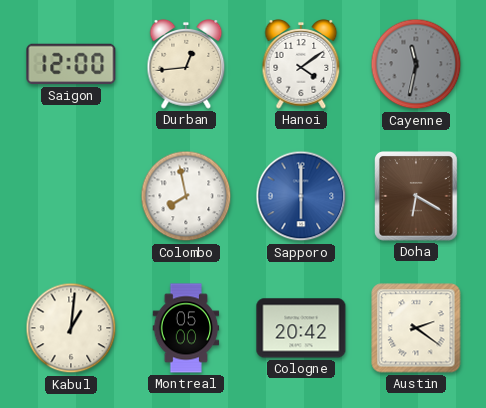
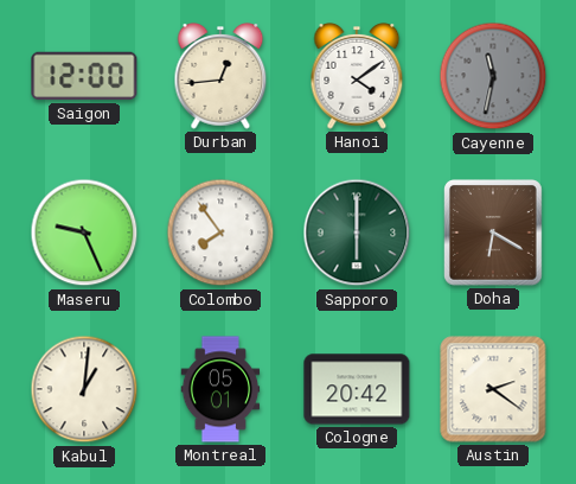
Maseru: none -> 9:26
Colombo: 7:58 -> 7:54
Sapporo dial: blue -> green
Montreal: 05:00 -> 05:01
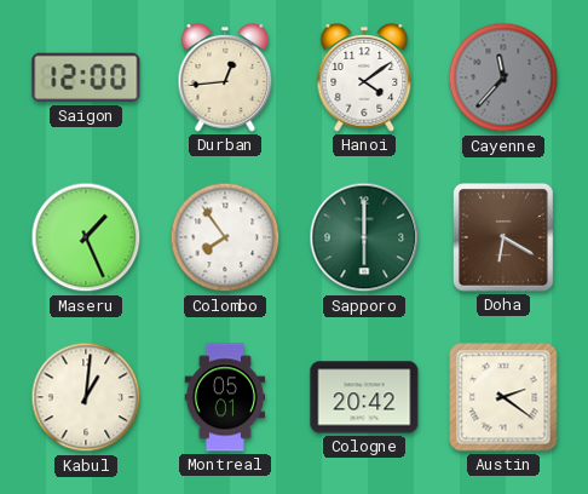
Cayenne: 11:32 -> 11:37
Maseru: 9:26 -> 1:26
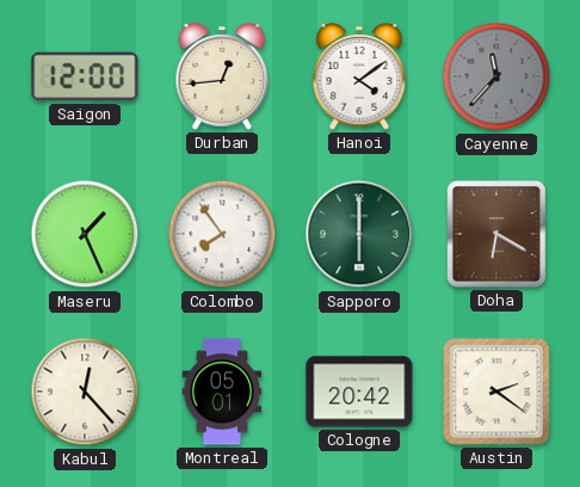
Kabul: 1:01 -> 12:23
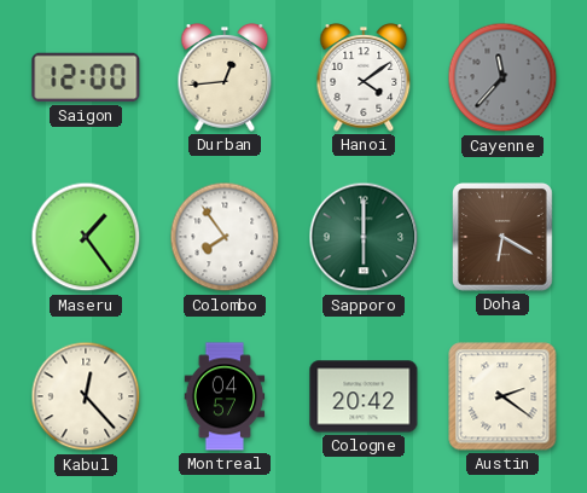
Maseru: 1:26 -> 1:24
Montreal: 05:01 -> 04:57
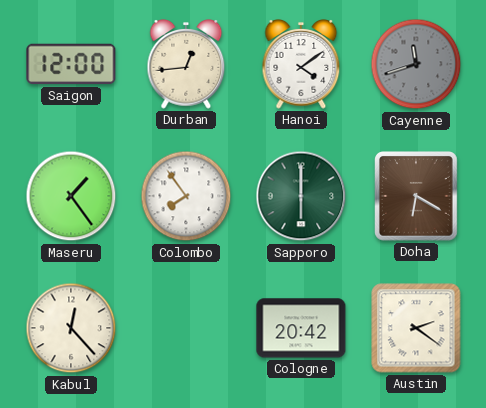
Cayenne: 11:37 -> 11:42
Montreal: 04:57 -> none
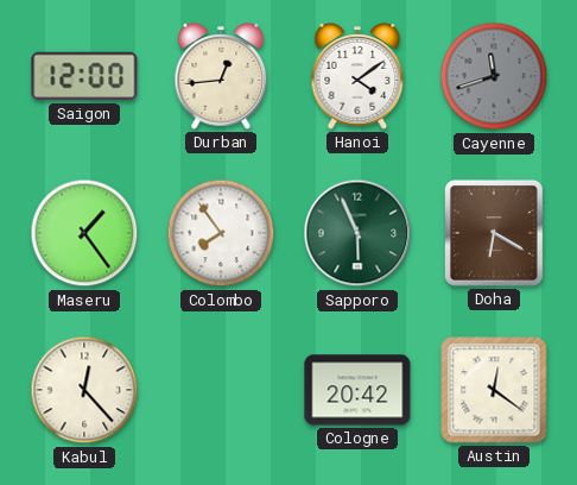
Sapporo: 6:00 -> 5:56
Austin: 2:21 -> 12:21
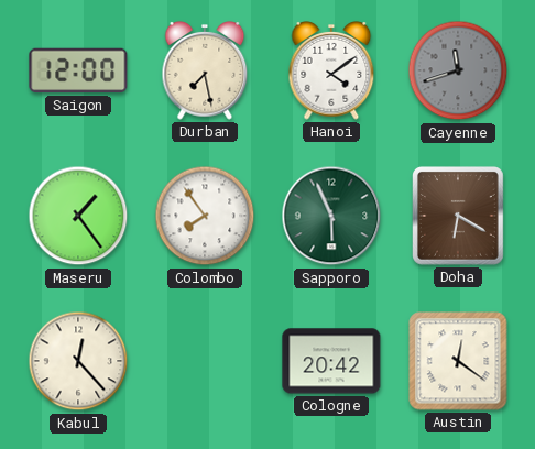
Durban: 12:44 -> 7:28
